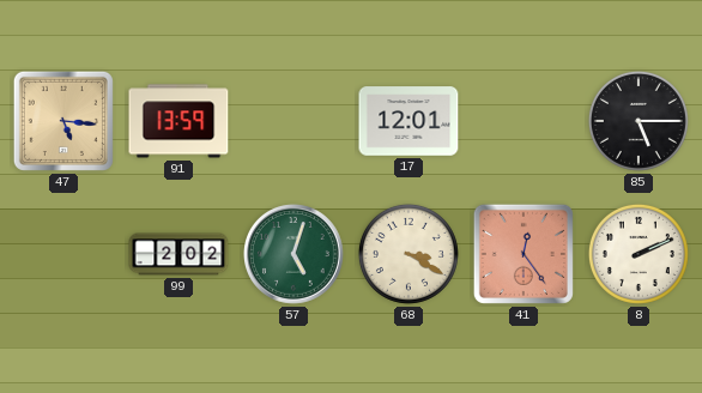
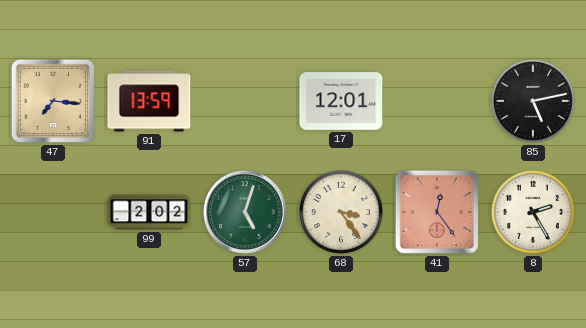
47: 5:16 -> 7:16
85: 5:15 -> 5:13
68: 3:20 -> 3:24
8: 2:11 -> 2:25
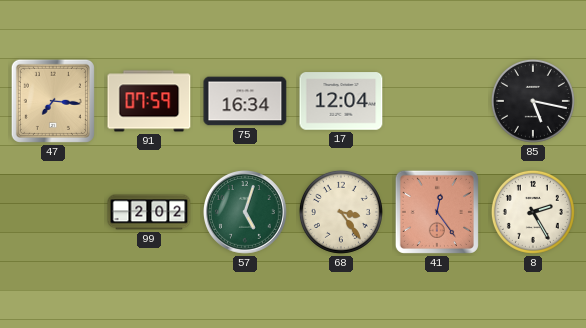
91: 13:59 -> 07:59
75: none -> 16:34
17: 12:01 -> 12:04
85: 5:13 -> 5:17
